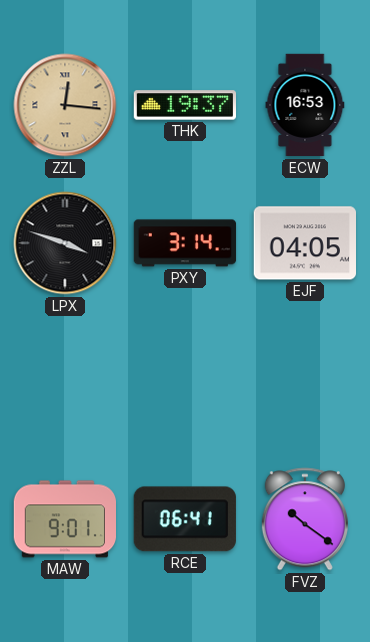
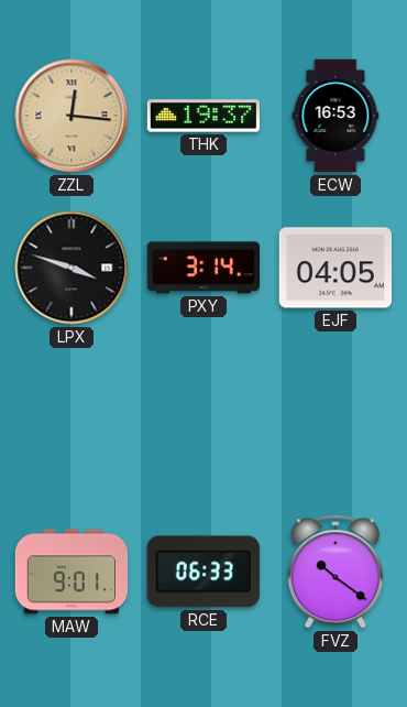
RCE: 06:41 -> 06:33
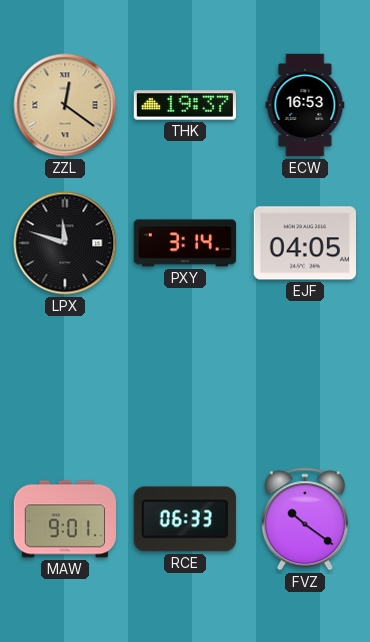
ZZL: 12:16 -> 12:21
LPX: 3:48 -> 11:48
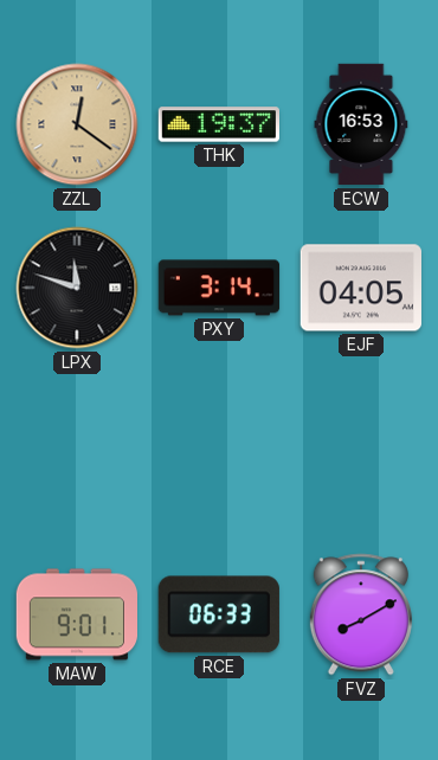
FVZ: 10:21 -> 8:10
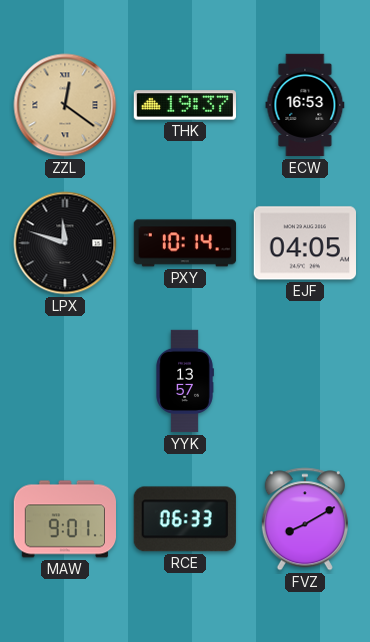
PXY: 3:14 -> 10:14
YYK: none -> 13:57
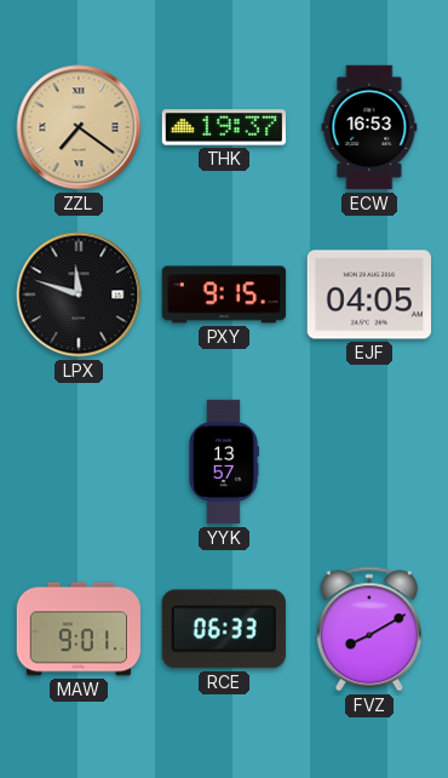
ZZL: 12:21 -> 7:21
PXY: 10:14 -> 9:15
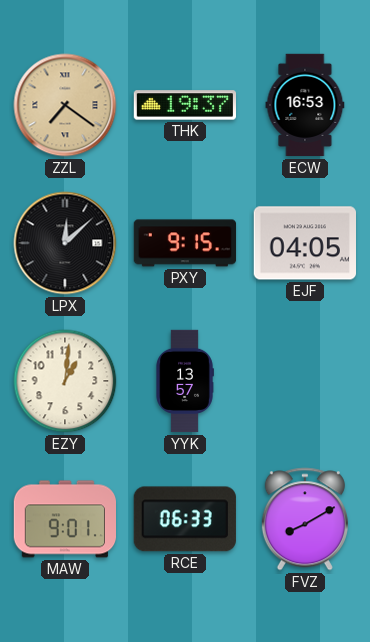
LPX: 11:48 -> 12:08
EZY: none -> 1:01
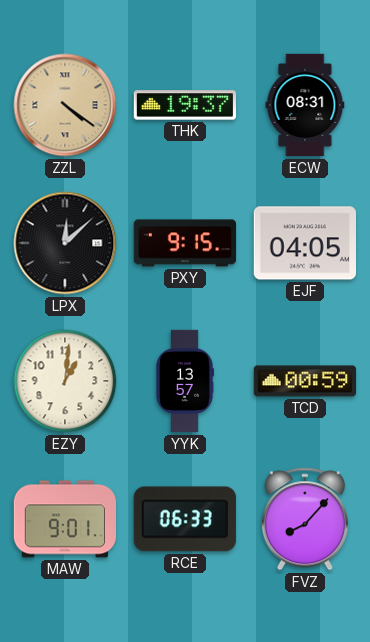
ZZL: 7:21 -> 4:21
ECW: 16:53 -> 08:31
TCD: none -> 00:59
FVZ: 8:10 -> 8:07
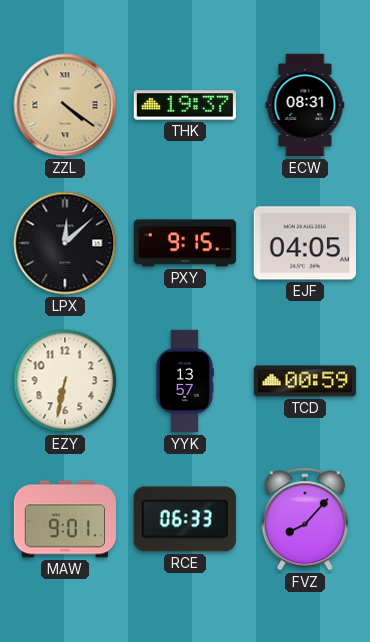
EZY: 1:01 -> 6:32
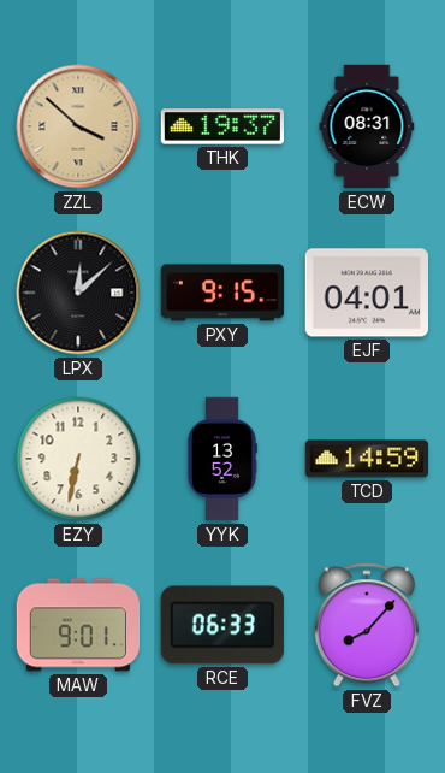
ZZL: 4:21 -> 3:52
EJF: 04:05 -> 04:01
YYK: 13:57 -> 13:52
TCD: 00:59 -> 14:59
